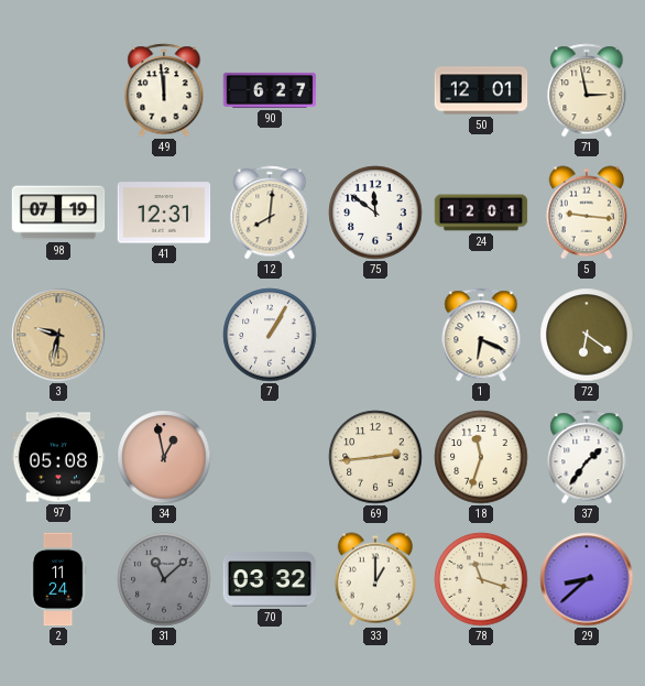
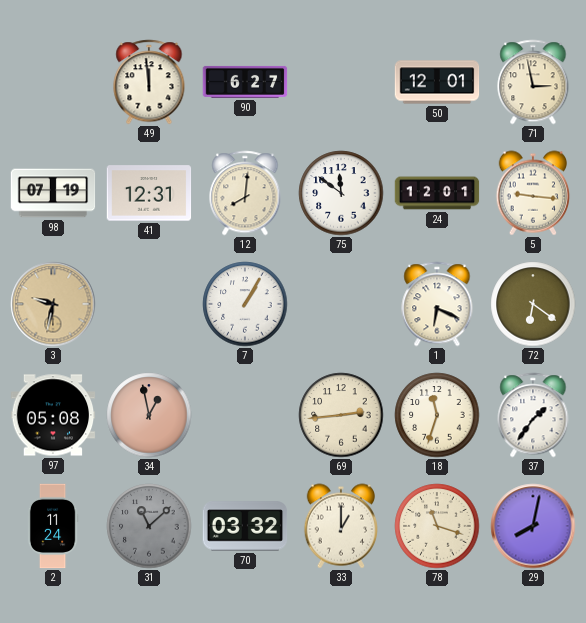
29: 8:38 -> 8:02
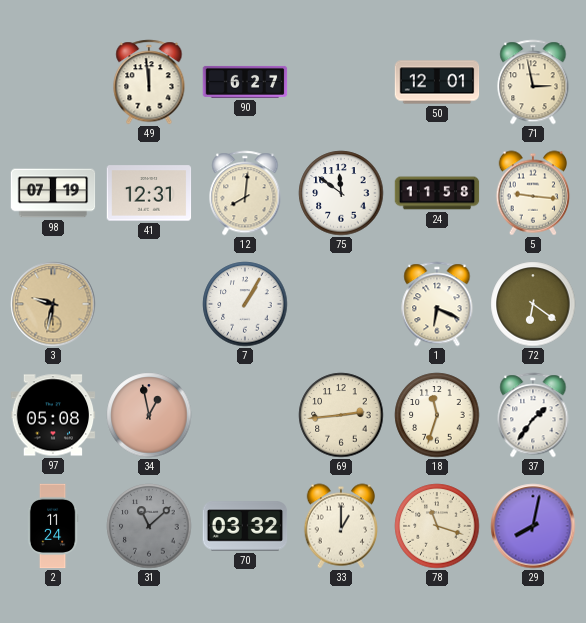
24: 12:01 -> 11:58
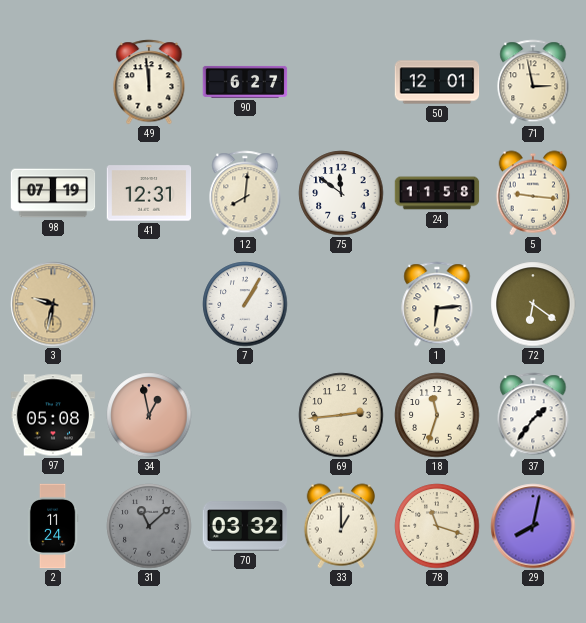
1: 6:19 -> 6:14
